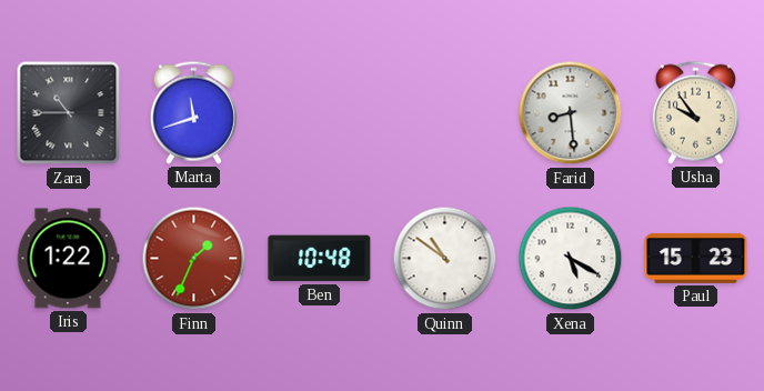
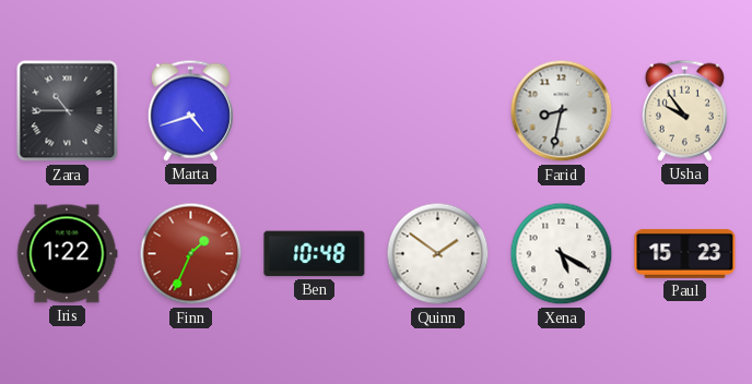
Marta: 11:42 -> 4:42
Farid: 8:29 -> 8:32
Quinn: 10:51 -> 1:51
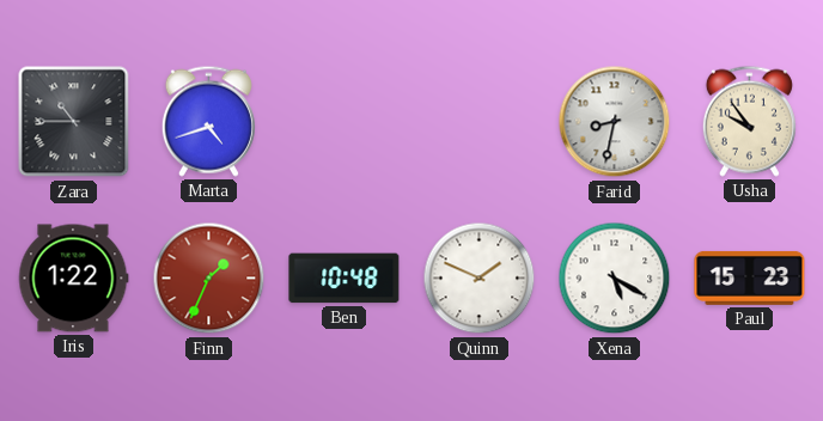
Quinn: 1:51 -> 1:49
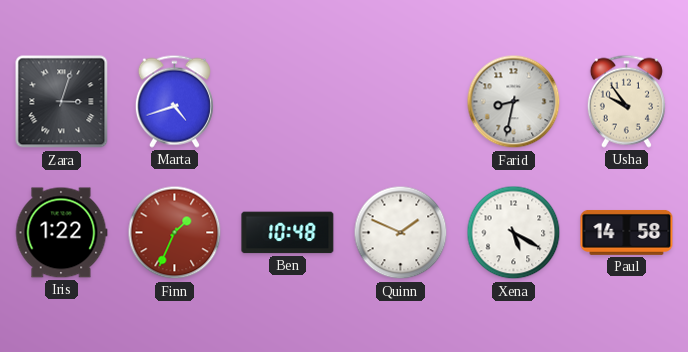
Zara: 10:45 -> 3:03
Paul: 15:23 -> 14:58
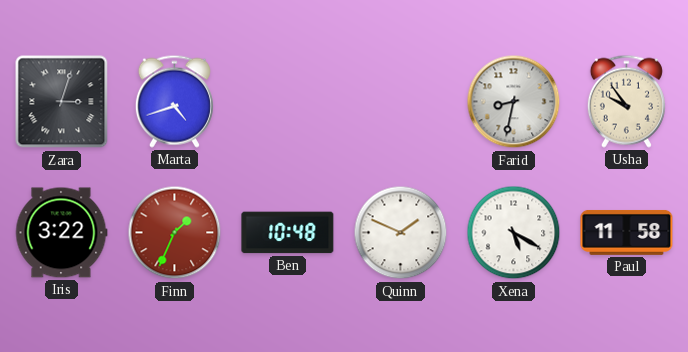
Iris: 1:22 -> 3:22
Paul: 14:58 -> 11:58
